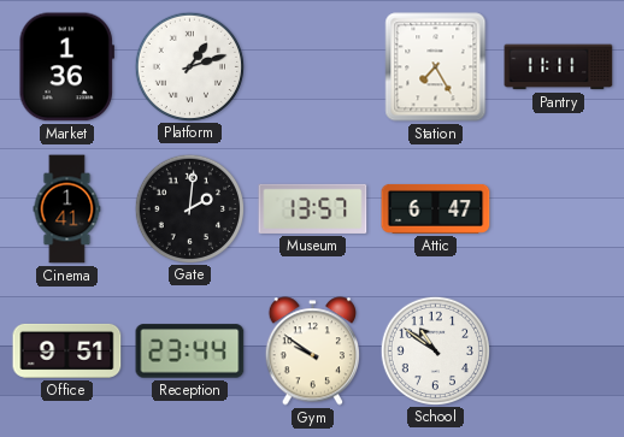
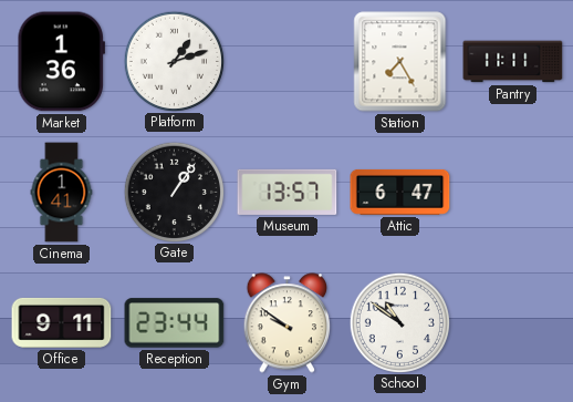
Gate: 2:01 -> 1:06
Office: 9:51 -> 9:11
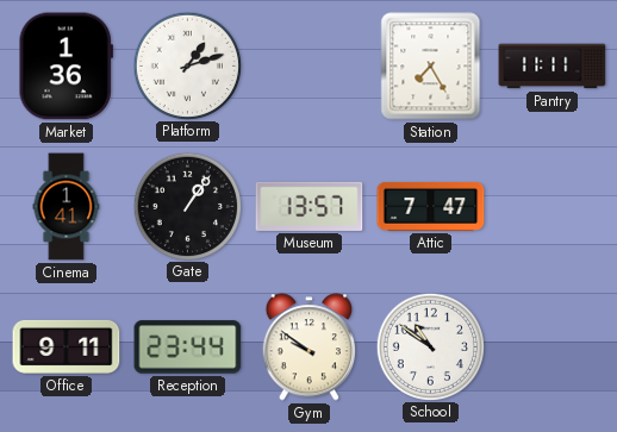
Attic: 6:47 -> 7:47
